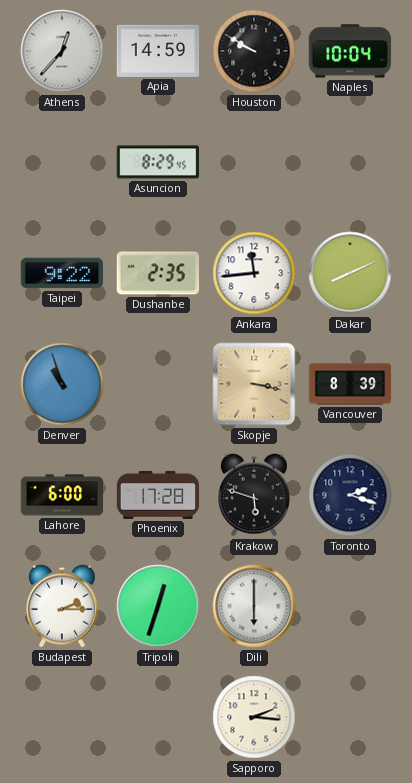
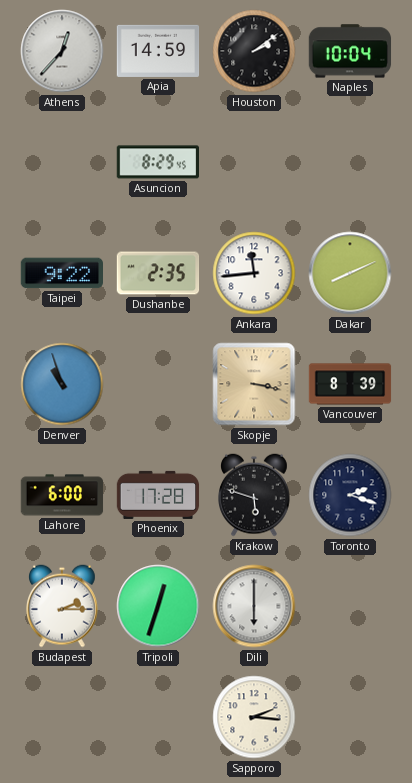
Houston: 9:50 -> 2:09
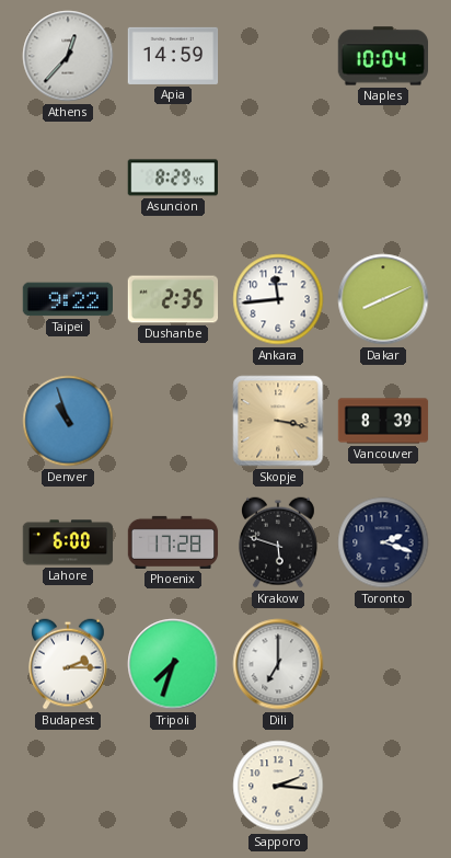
Houston: 2:09 -> none
Tripoli: 12:33 -> 7:33
Dili: 6:00 -> 7:00
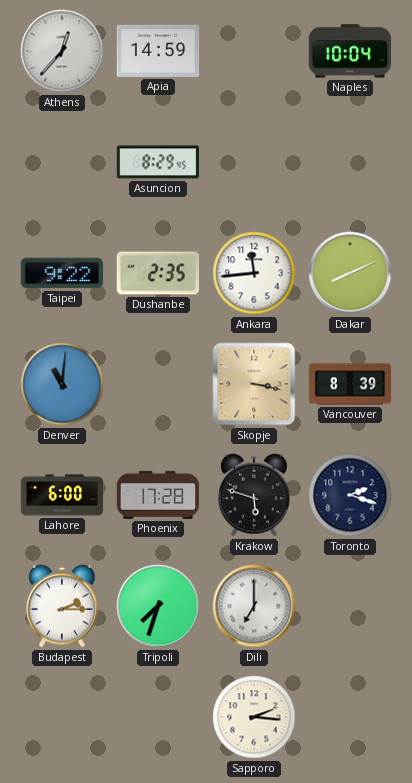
Denver: 10:57 -> 11:01
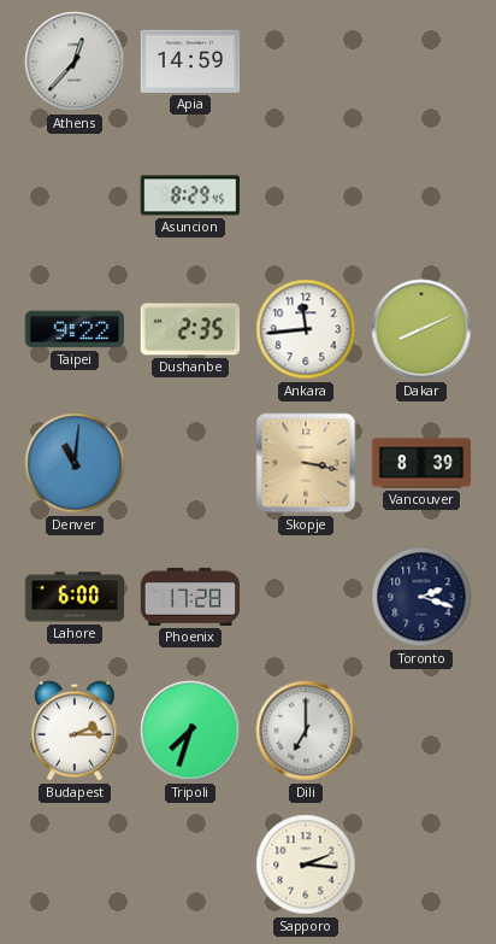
Naples: 10:04 -> none
Krakow: 5:48 -> none
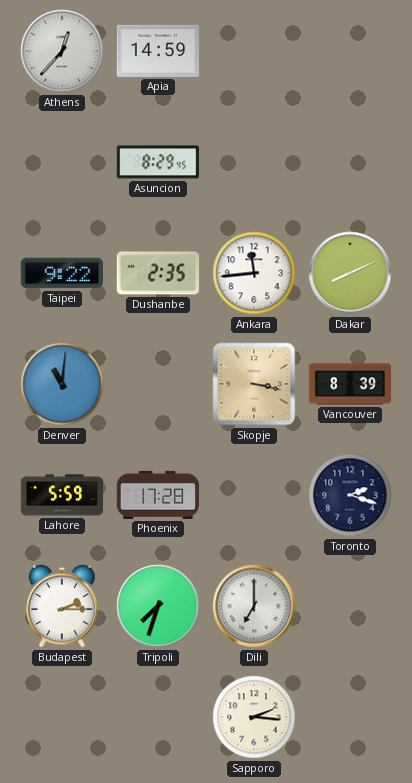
Lahore: 6:00 -> 5:59
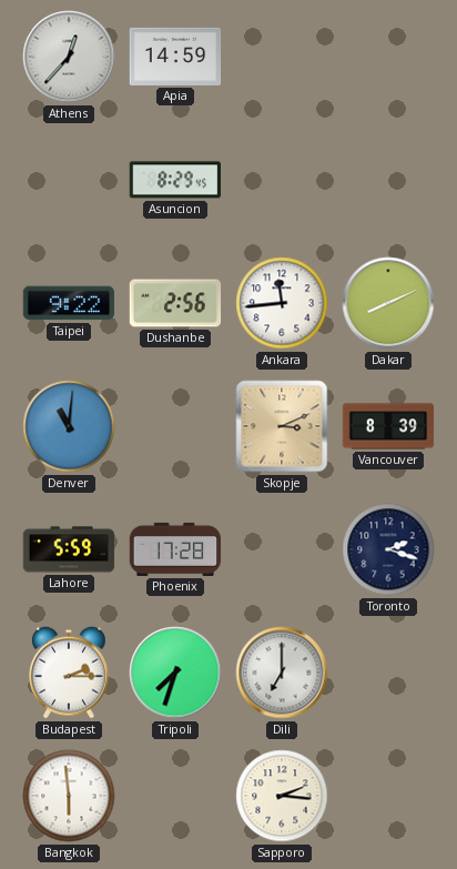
Dushanbe: 2:35 -> 2:56
Skopje: 3:17 -> 3:11
Bangkok: none -> 5:59
